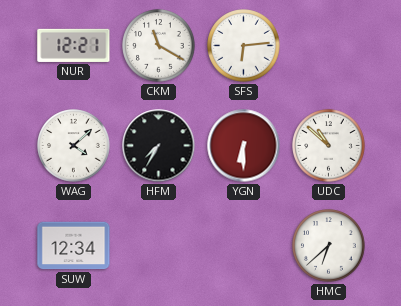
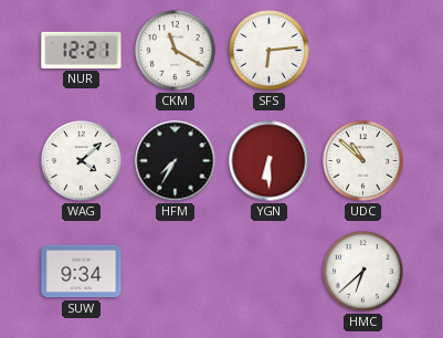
SUW: 12:34 -> 9:34
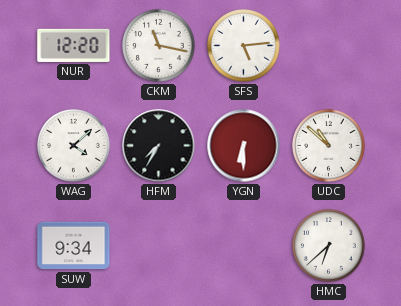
NUR: 12:21 -> 12:20
CKM: 11:20 -> 11:17
SFS: 6:14 -> 5:14
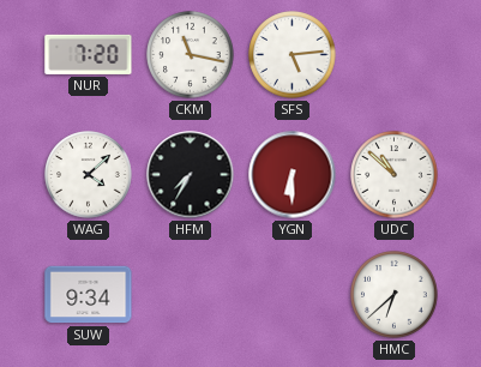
NUR: 12:20 -> 7:20
